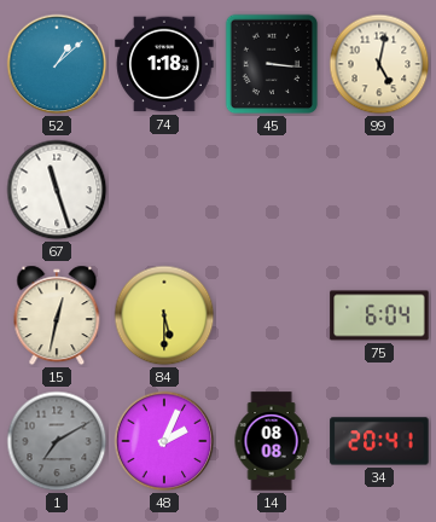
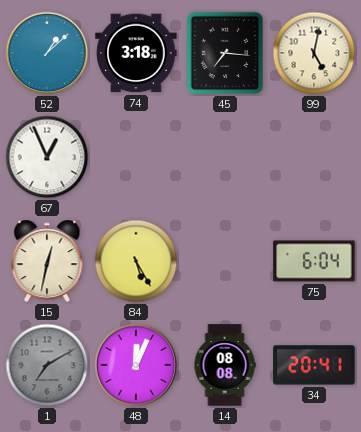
74: 1:18 -> 3:18
45: 3:16 -> 7:16
67: 11:27 -> 12:56
84: 5:30 -> 5:25
48: 2:04 -> 12:04
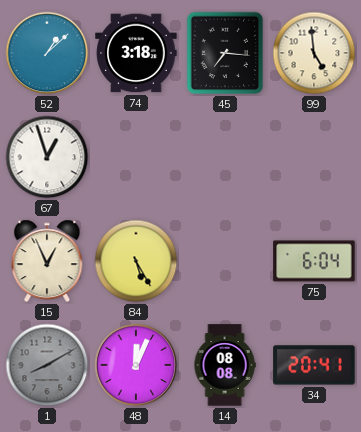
99: 5:02 -> 4:59
67: 12:56 -> 12:57
15: 12:32 -> 12:56
1: 7:10 -> 8:10
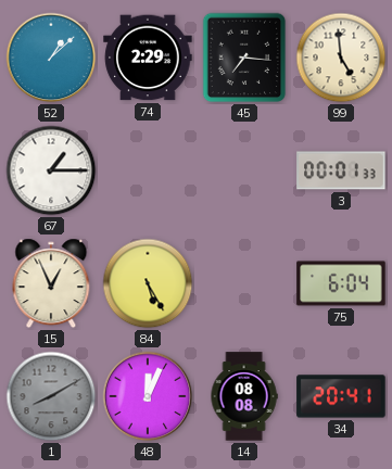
74: 3:18 -> 2:29
67: 12:57 -> 1:15
3: none -> 00:01
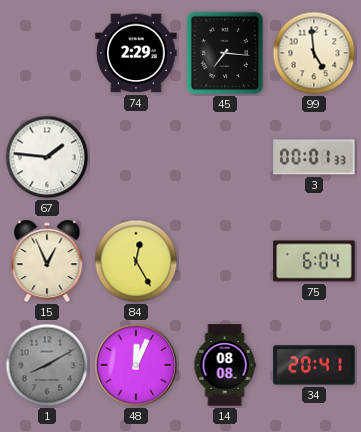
52: 1:08 -> none
67: 1:15 -> 1:46
84: 5:25 -> 12:25
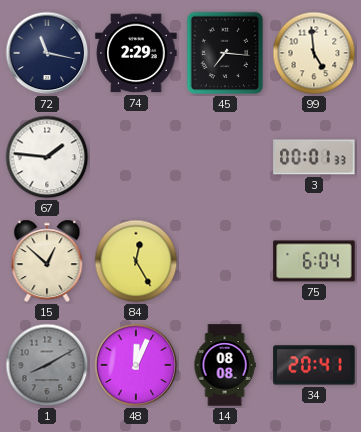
72: none -> 11:17
15: 12:56 -> 12:52
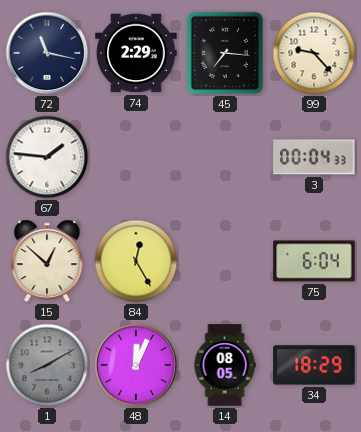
99: 4:59 -> 9:23
3: 00:01 -> 00:04
14: 08:08 -> 08:05
34: 20:41 -> 18:29
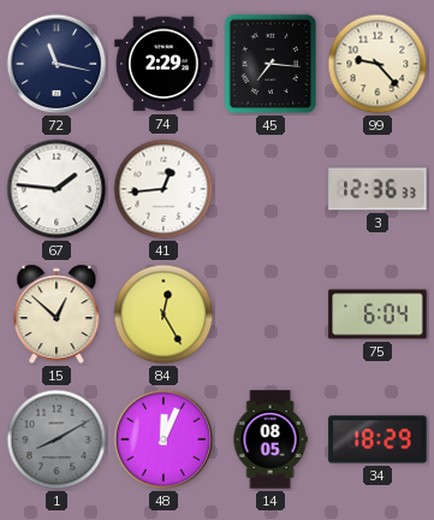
41: none -> 12:44
3: 00:04 -> 12:36
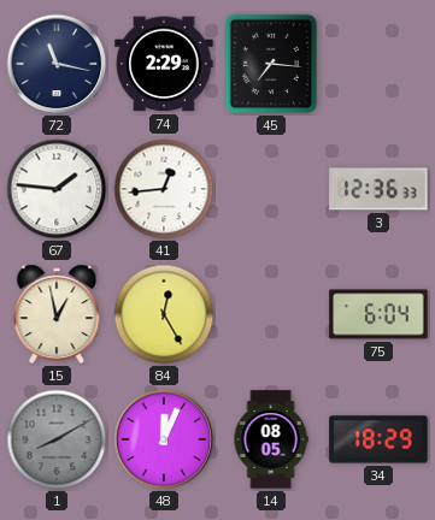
99: 9:23 -> none
15: 12:52 -> 12:58
